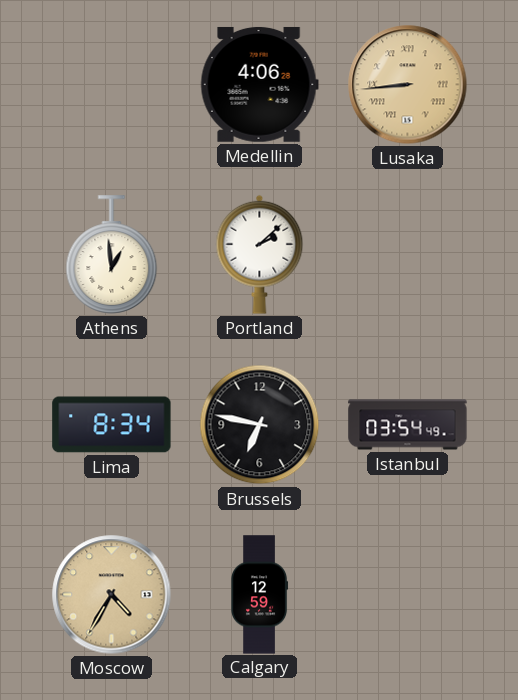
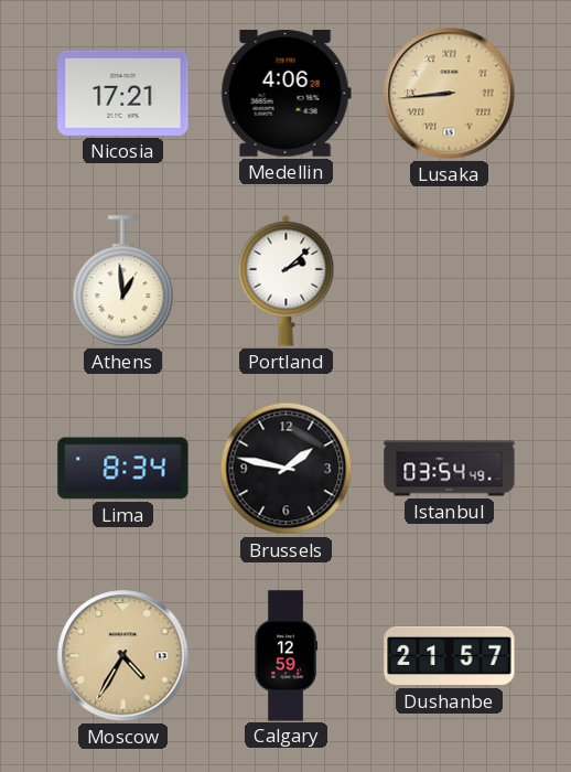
Nicosia: none -> 17:21
Brussels: 6:47 -> 1:47
Dushanbe: none -> 21:57
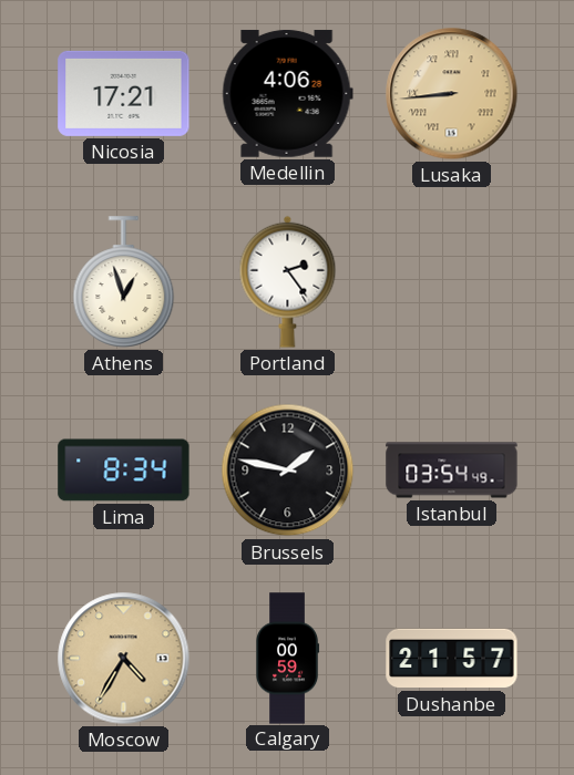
Athens: 12:59 -> 12:57
Portland: 2:08 -> 2:24
Calgary: 12:59 -> 00:59
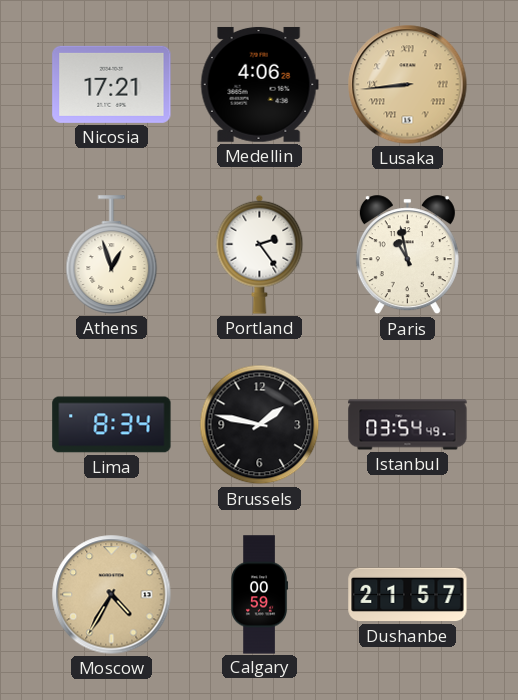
Paris: none -> 10:58
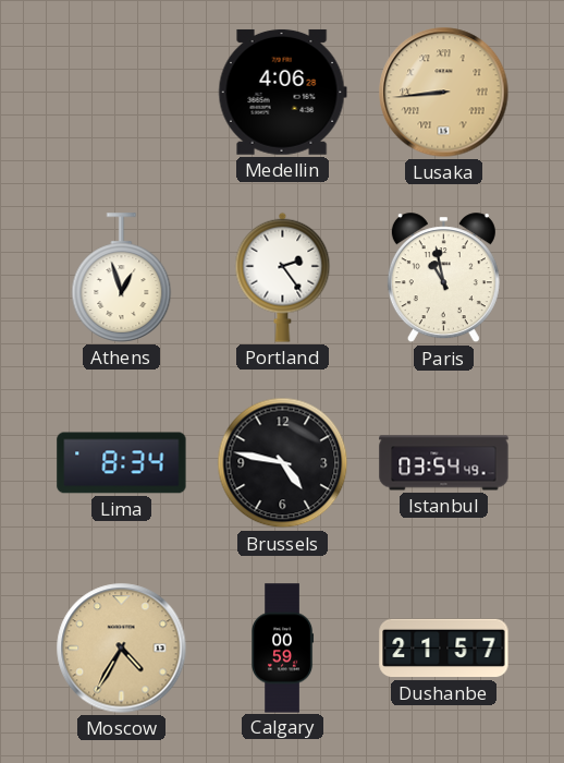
Nicosia: 17:21 -> none
Brussels: 1:47 -> 4:47
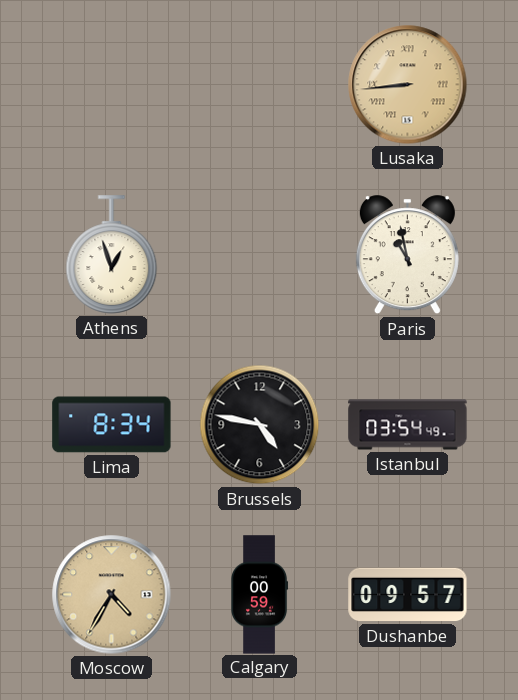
Medellin: 4:06 -> none
Portland: 2:24 -> none
Dushanbe: 21:57 -> 09:57
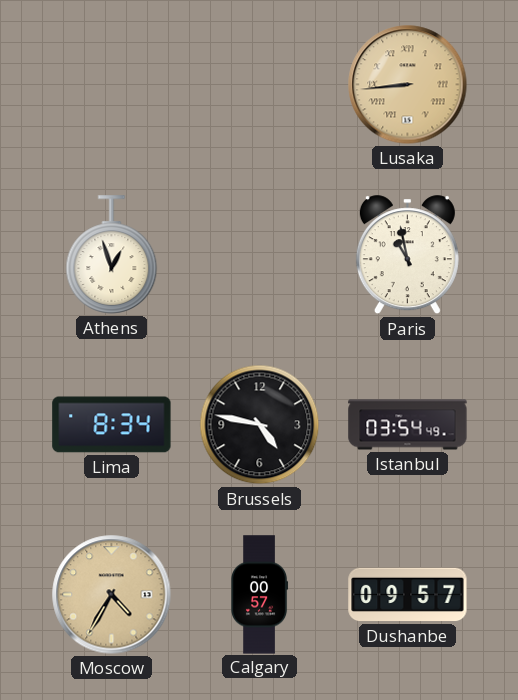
Calgary: 00:59 -> 00:57
